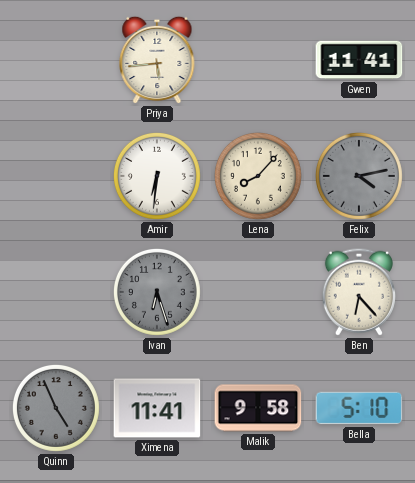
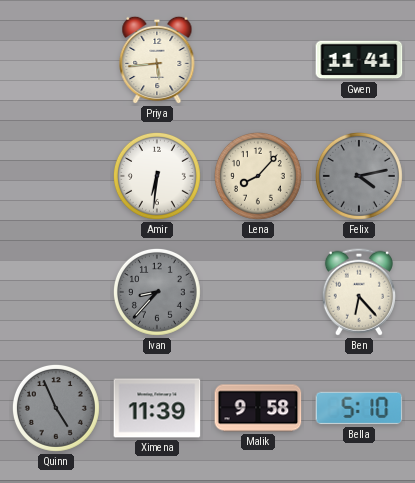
Ivan: 6:27 -> 8:37
Ximena: 11:41 -> 11:39
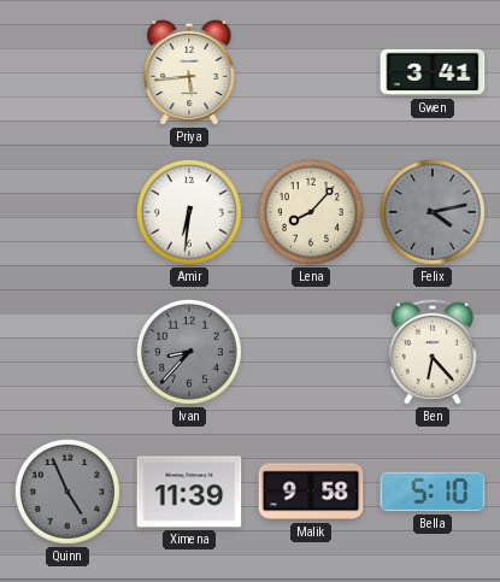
Gwen: 11:41 -> 3:41
